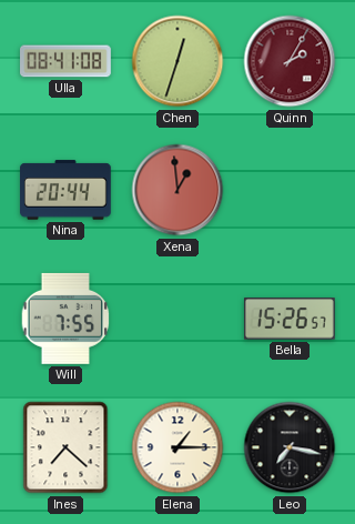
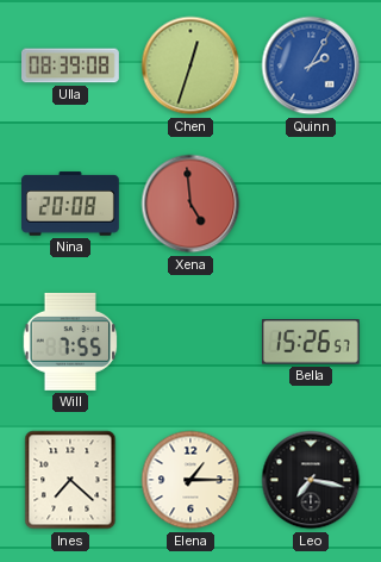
Ulla: 08:41 -> 08:39
Quinn dial: burgundy -> blue
Nina: 20:44 -> 20:08
Xena: 12:59 -> 4:59
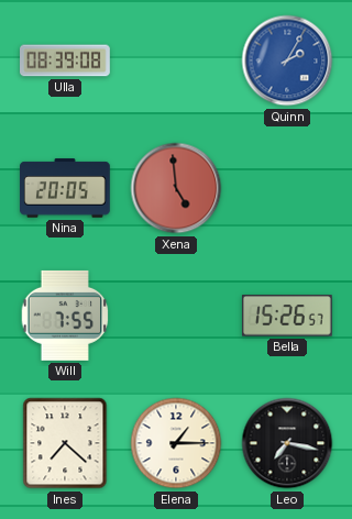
Chen: 12:33 -> none
Nina: 20:08 -> 20:05
